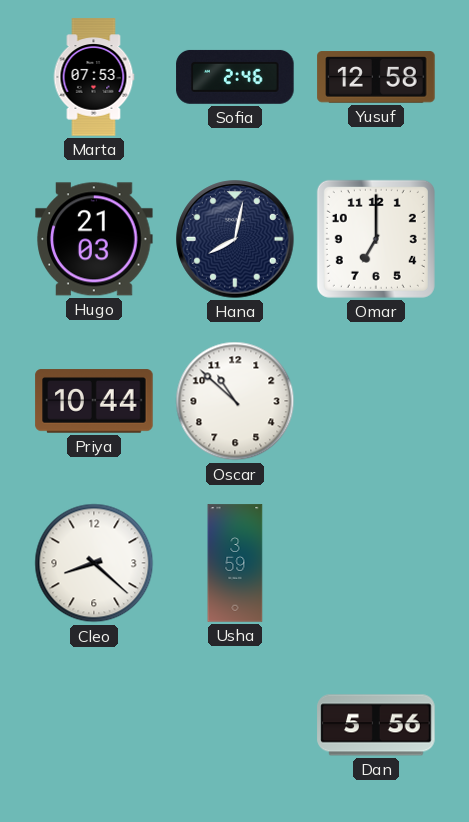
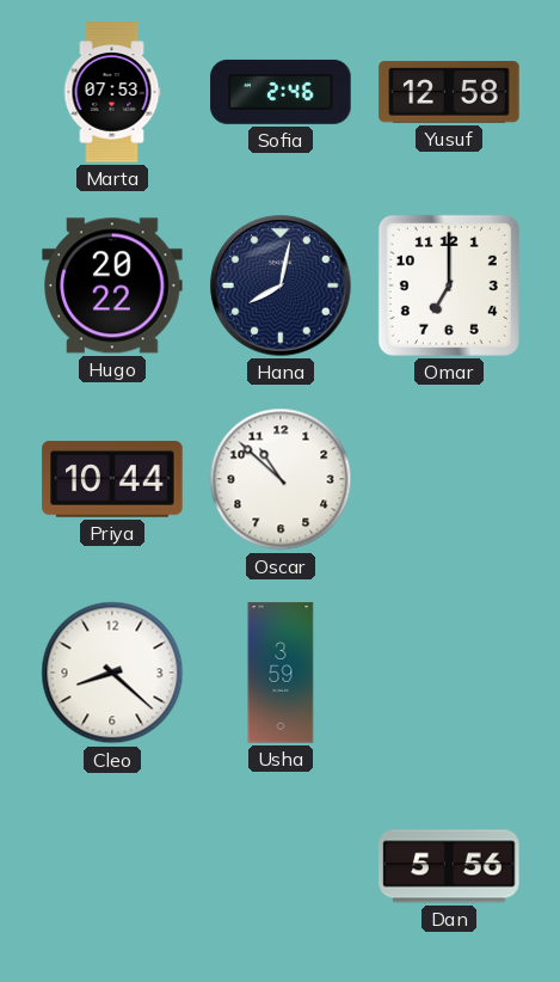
Hugo: 21:03 -> 20:22
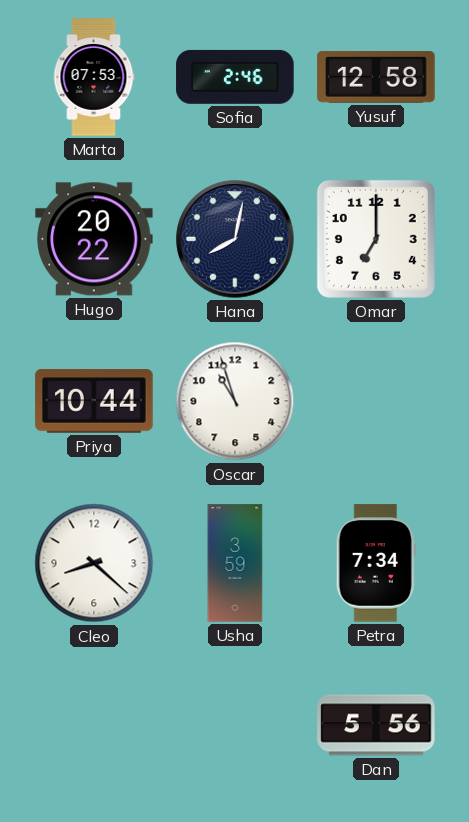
Oscar: 10:52 -> 10:57
Petra: none -> 7:34
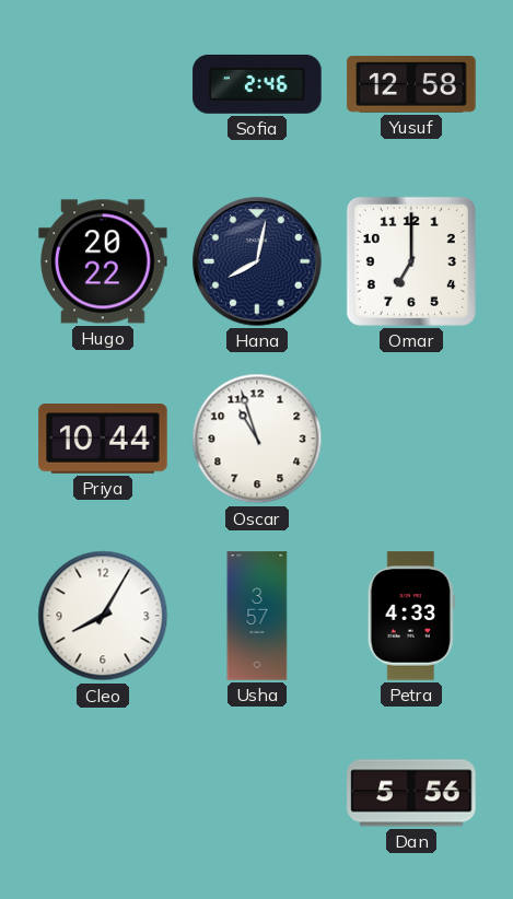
Marta: 07:53 -> none
Cleo: 8:22 -> 8:05
Usha: 3:59 -> 3:57
Petra: 7:34 -> 4:33
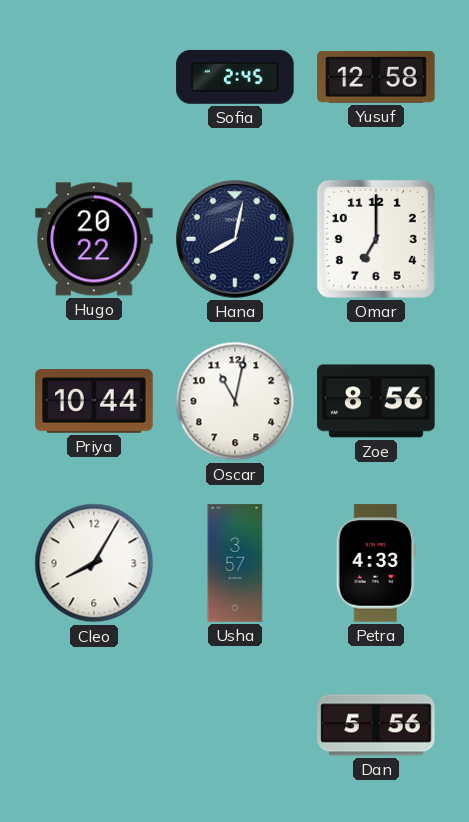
Sofia: 2:46 -> 2:45
Oscar: 10:57 -> 11:02
Zoe: none -> 8:56
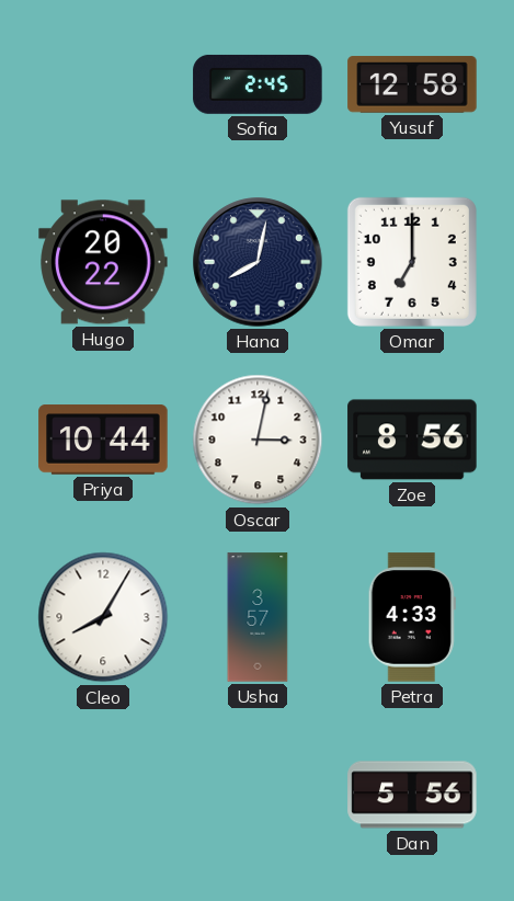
Oscar: 11:02 -> 3:02
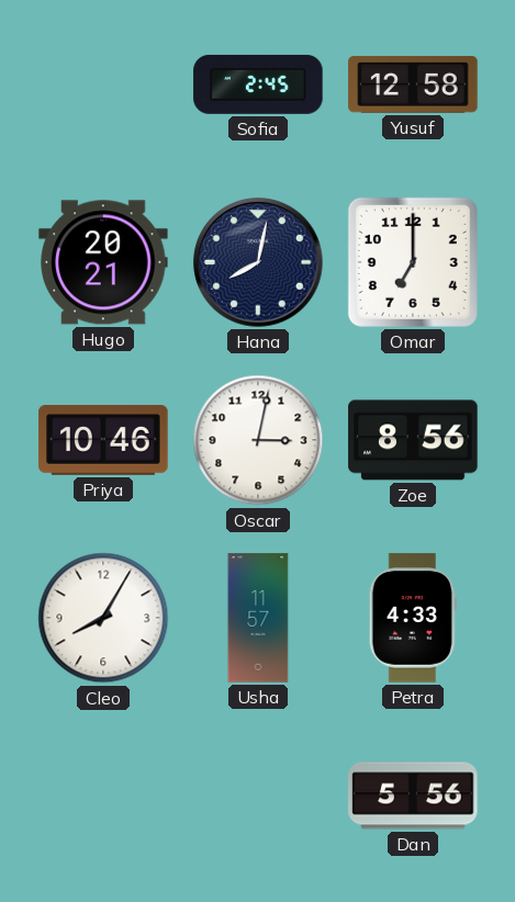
Hugo: 20:22 -> 20:21
Priya: 10:44 -> 10:46
Usha: 3:57 -> 11:57
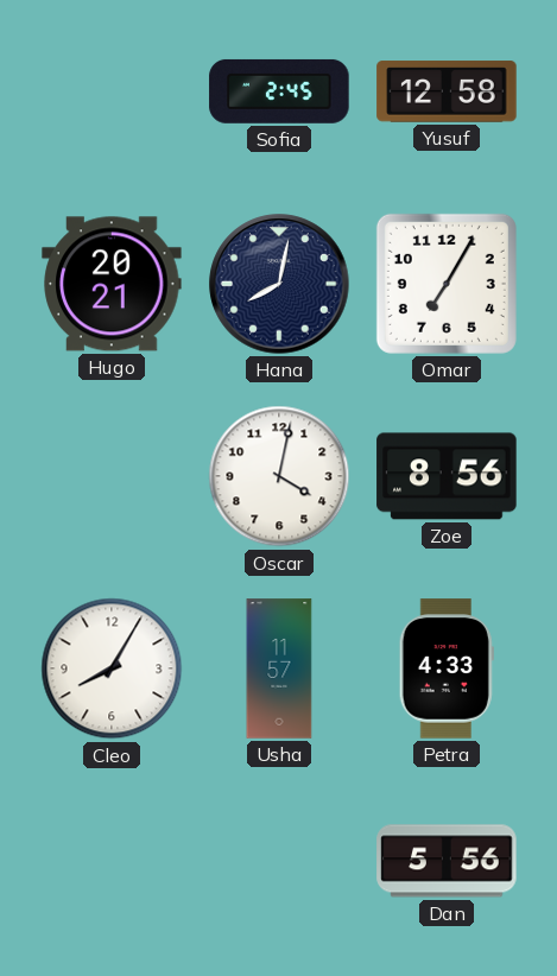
Omar: 7:00 -> 7:05
Priya: 10:46 -> none
Oscar: 3:02 -> 4:02
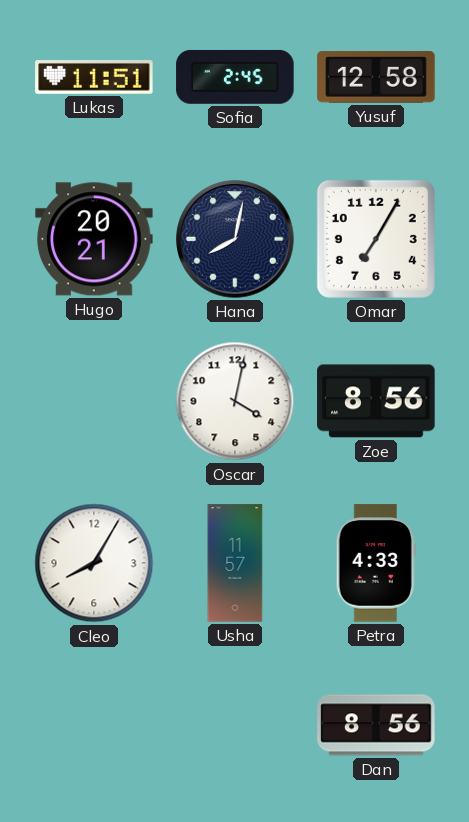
Lukas: none -> 11:51
Dan: 5:56 -> 8:56
